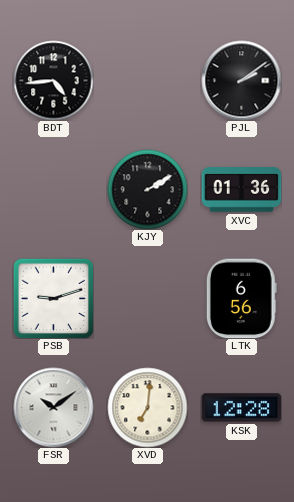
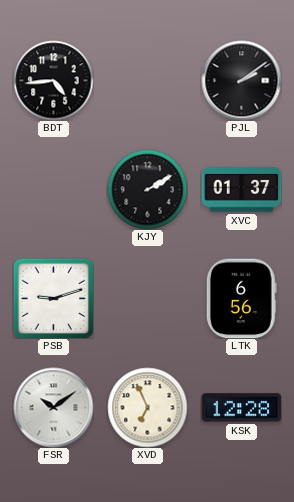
XVC: 01:36 -> 01:37
XVD: 7:01 -> 6:56
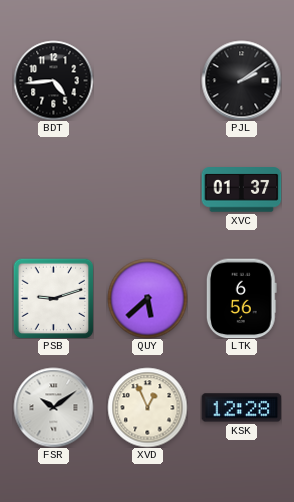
KJY: 2:10 -> none
QUY: none -> 5:38
XVD: 6:56 -> 12:56
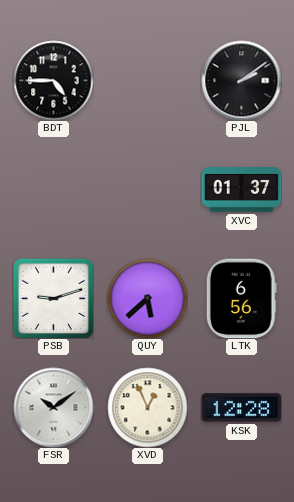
BDT: 4:44 -> 4:45
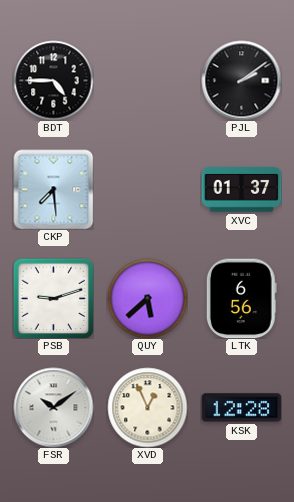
CKP: none -> 7:29
